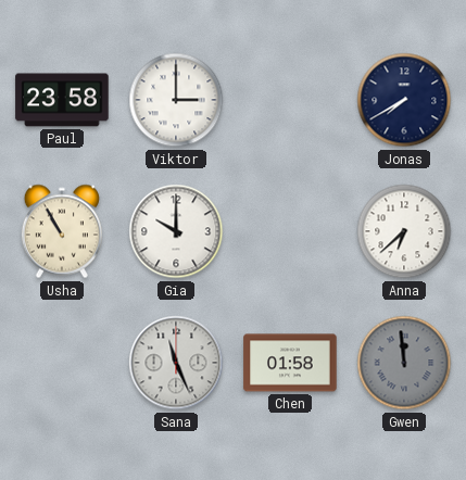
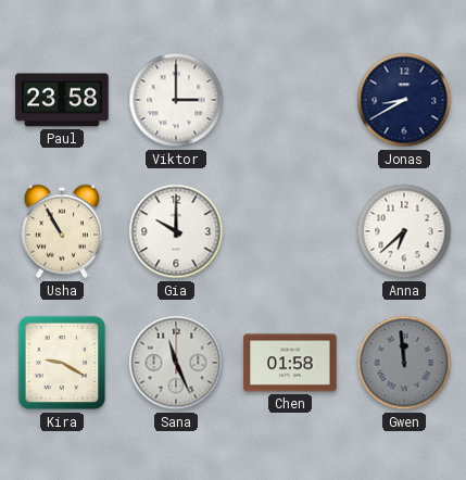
Jonas: 7:40 -> 8:40
Kira: none -> 9:20
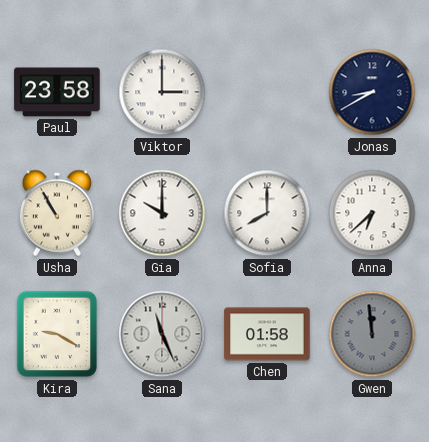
Sofia: none -> 8:00
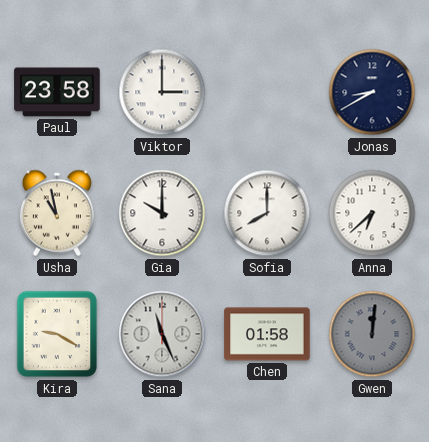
Usha: 10:55 -> 10:58
Gwen: 11:59 -> 12:01
